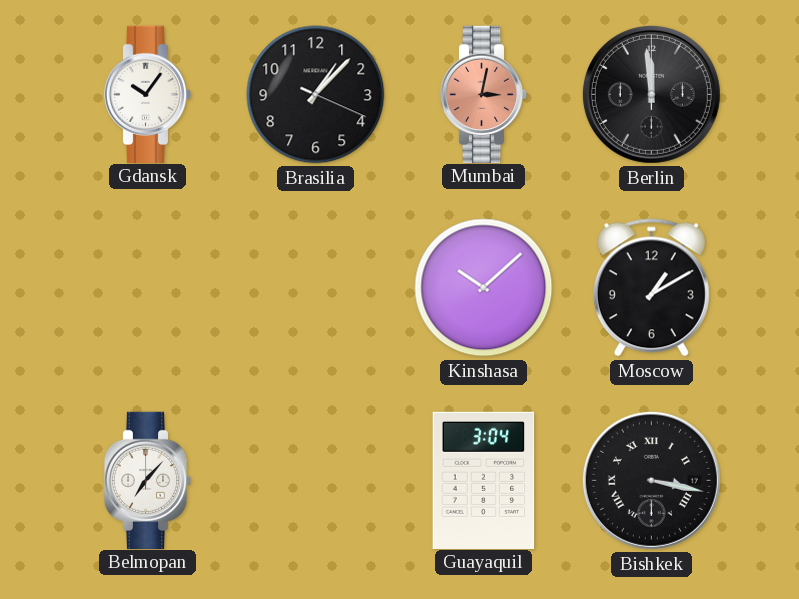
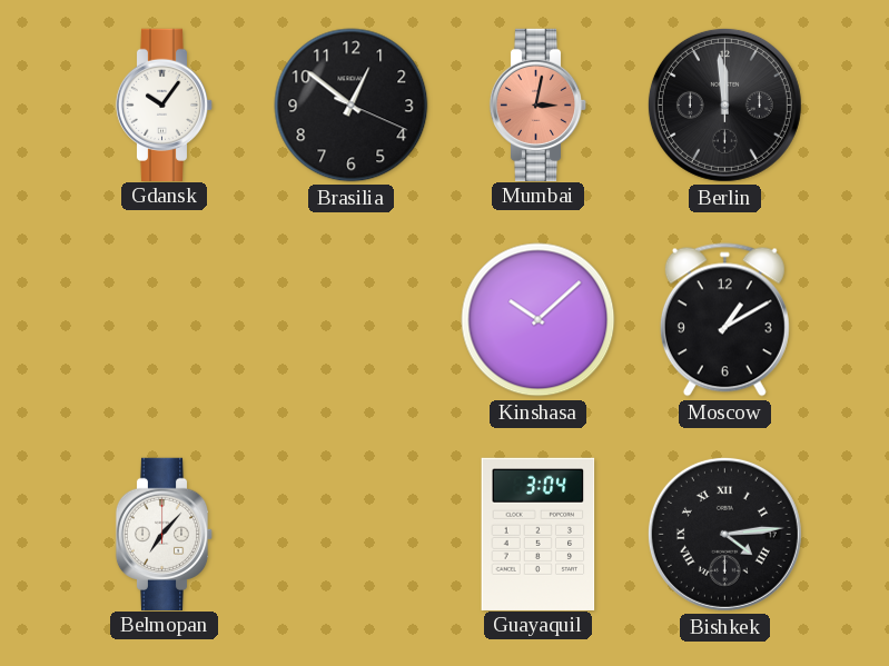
Brasilia: 1:07 -> 12:51
Bishkek: 3:17 -> 4:14
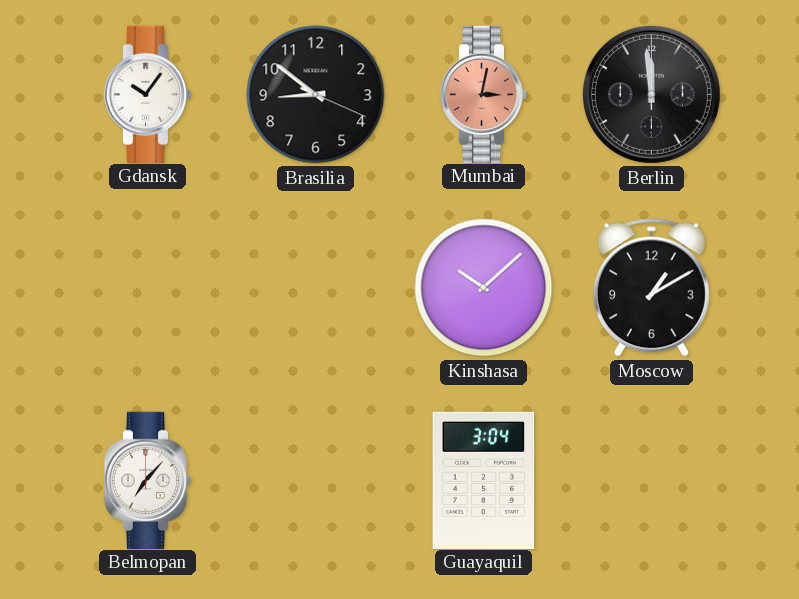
Brasilia: 12:51 -> 8:51
Bishkek: 4:14 -> none
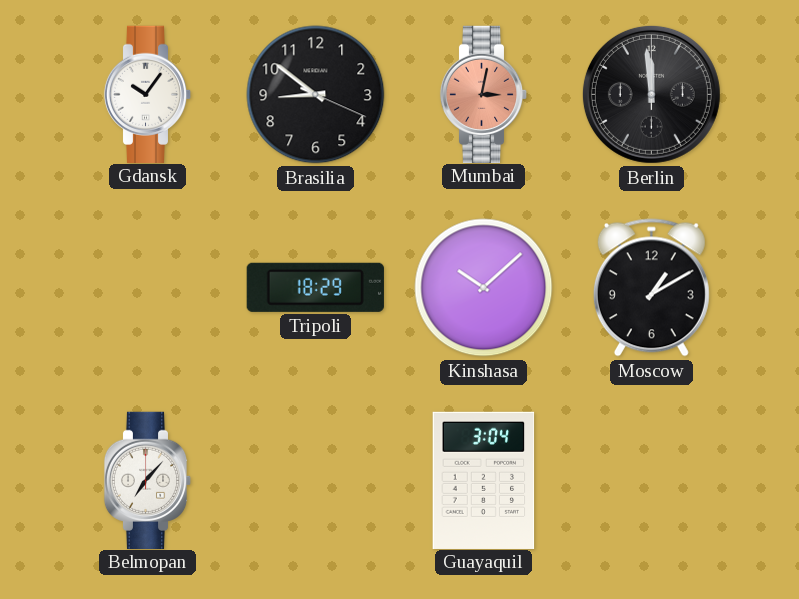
Tripoli: none -> 18:29
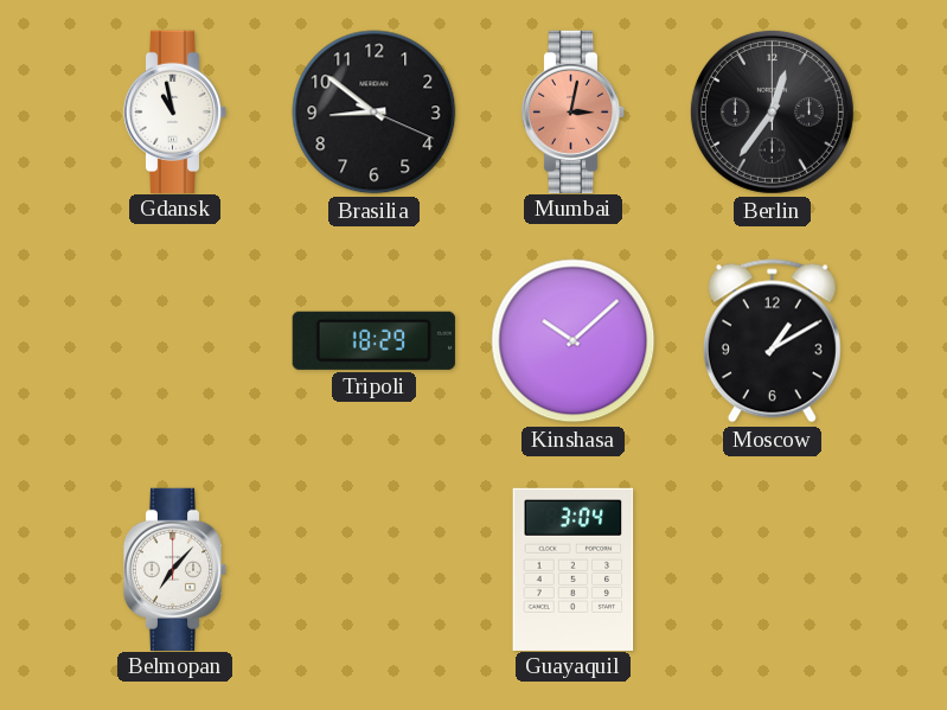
Gdansk: 10:06 -> 10:58
Berlin: 11:59 -> 12:36
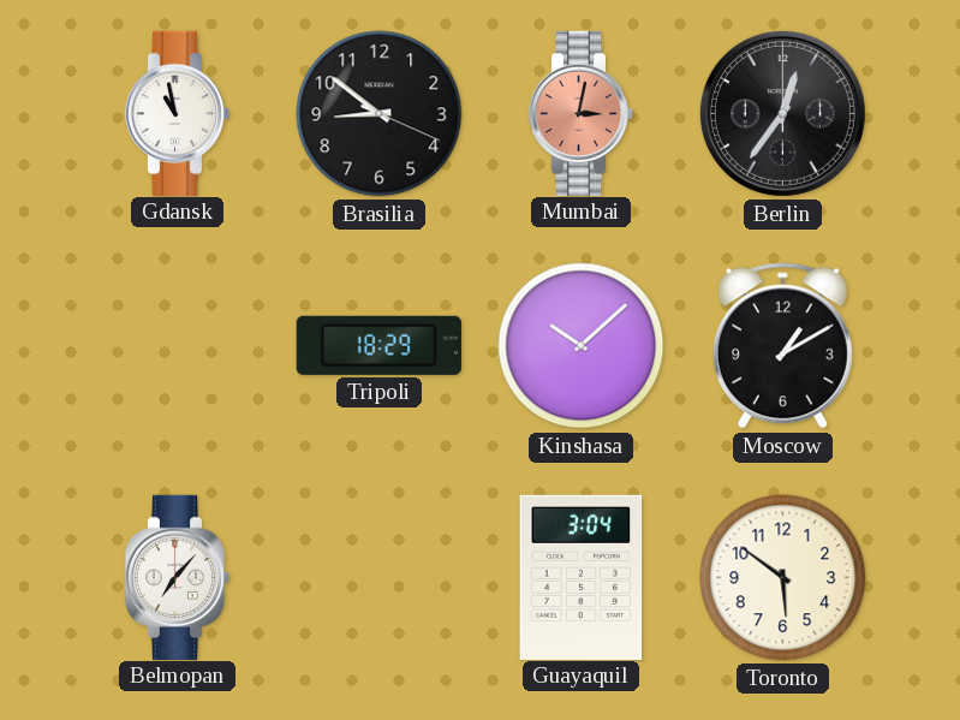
Toronto: none -> 5:51
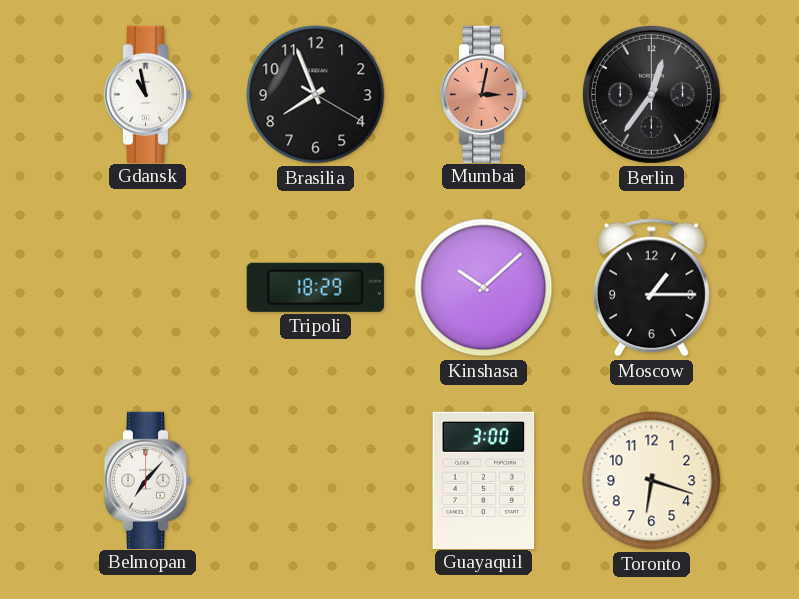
Brasilia: 8:51 -> 7:56
Moscow: 1:10 -> 1:15
Guayaquil: 3:04 -> 3:00
Toronto: 5:51 -> 6:18
